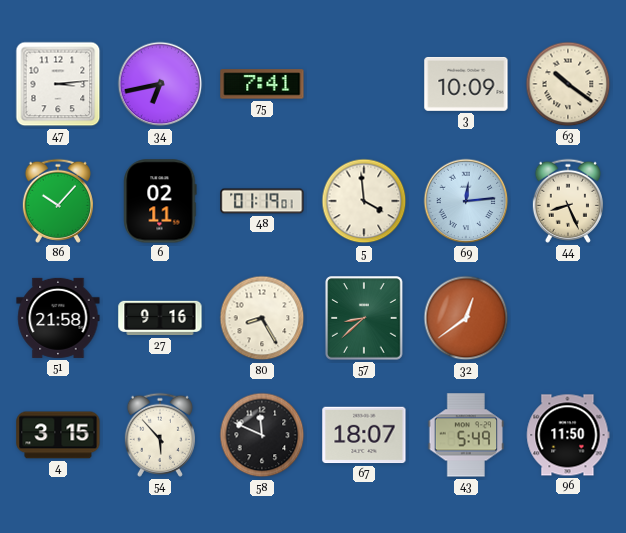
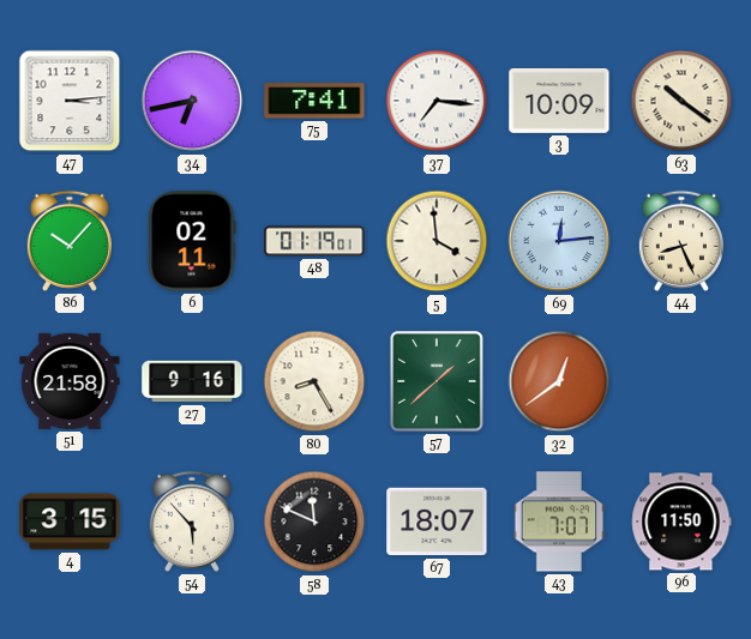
37: none -> 7:16
57: 8:38 -> 1:38
43: 5:49 -> 7:07
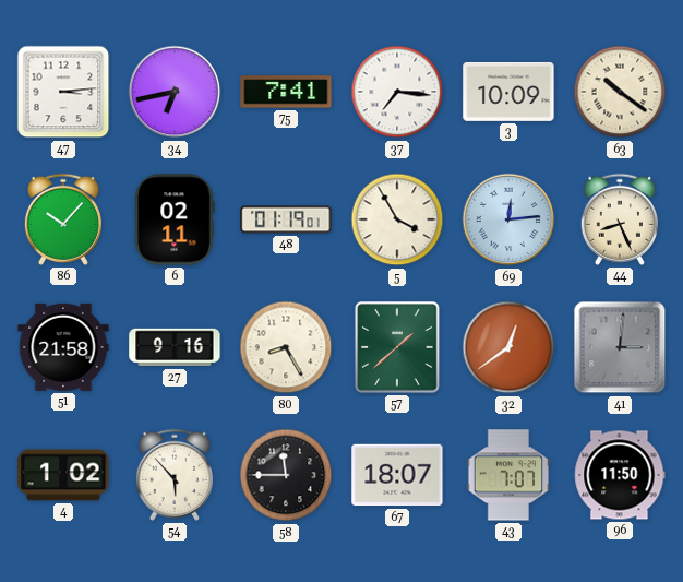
5: 3:59 -> 3:55
41: none -> 3:01
4: 3:15 -> 1:02
58: 11:49 -> 11:45
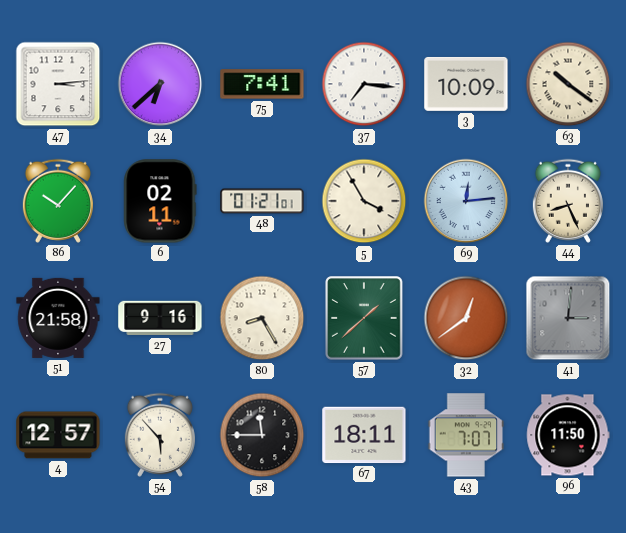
34: 6:43 -> 6:38
48: 01:19 -> 01:21
4: 1:02 -> 12:57
67: 18:07 -> 18:11
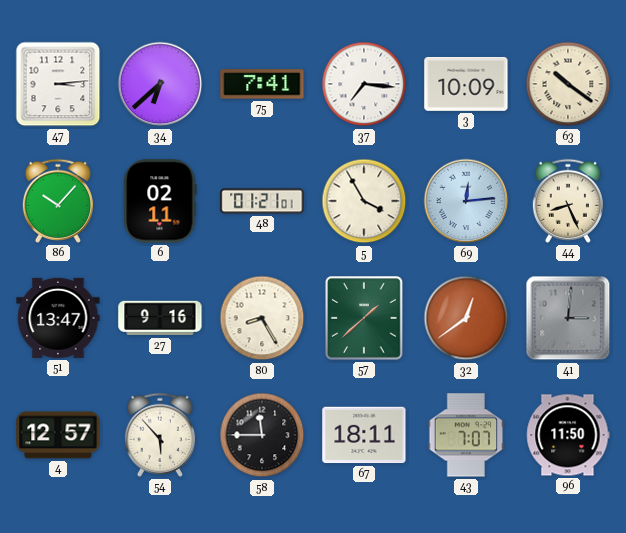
51: 21:58 -> 13:47
